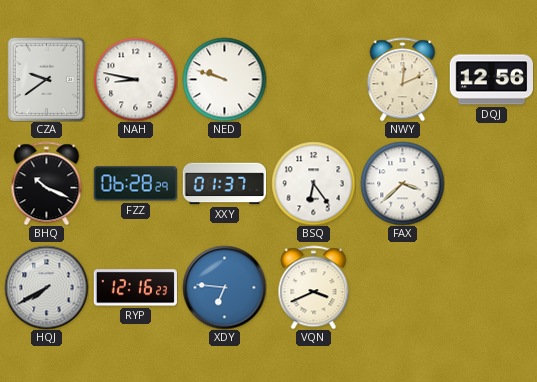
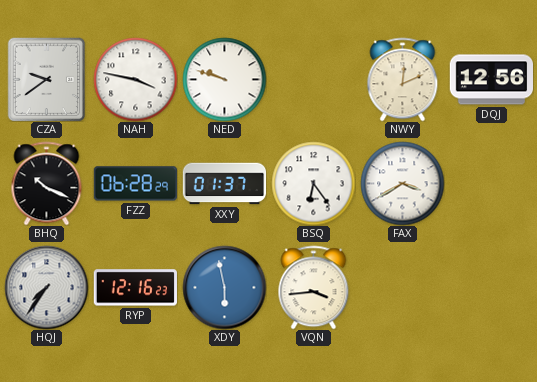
NAH: 8:47 -> 3:47
FAX: 3:38 -> 3:40
HQJ: 7:40 -> 7:36
XDY: 6:46 -> 5:58
VQN: 3:41 -> 3:44
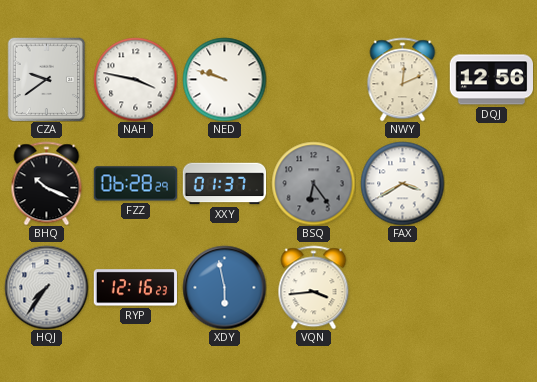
BSQ dial: white -> grey
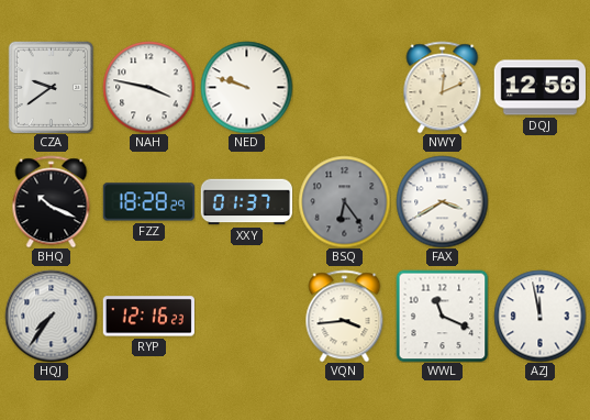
FZZ: 06:28 -> 18:28
XDY: 5:58 -> none
WWL: none -> 11:19
AZJ: none -> 11:58
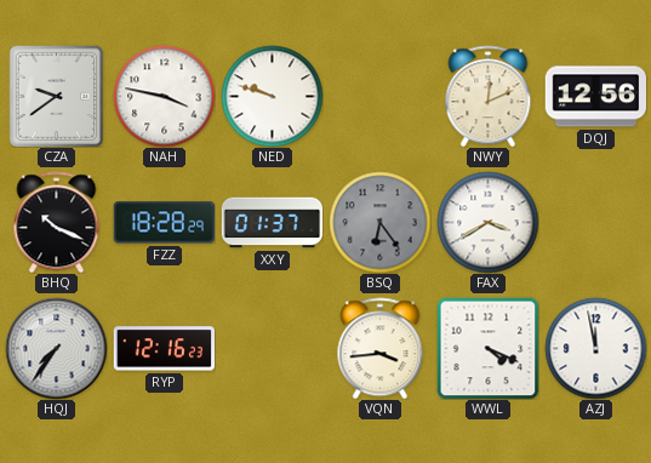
WWL: 11:19 -> 4:19
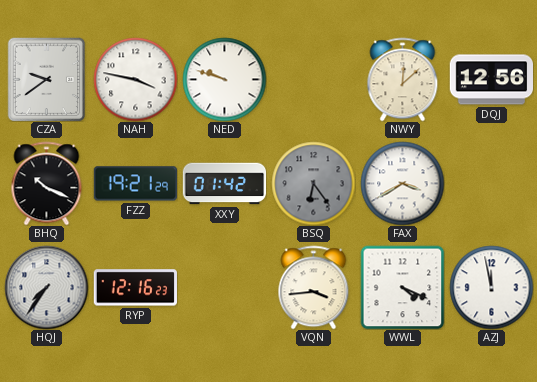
NWY: 12:11 -> 12:08
FZZ: 18:28 -> 19:21
XXY: 01:37 -> 01:42
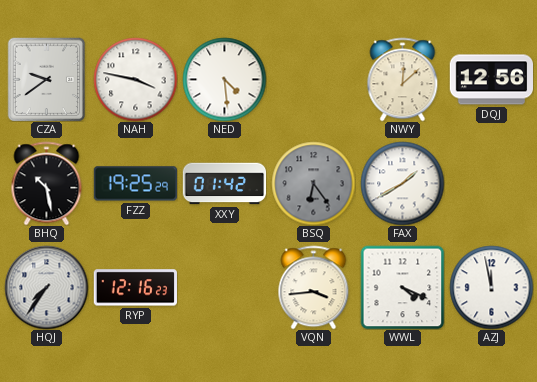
NED: 9:48 -> 4:29
BHQ: 10:19 -> 10:28
FZZ: 19:21 -> 19:25
FAX: 3:40 -> 1:40
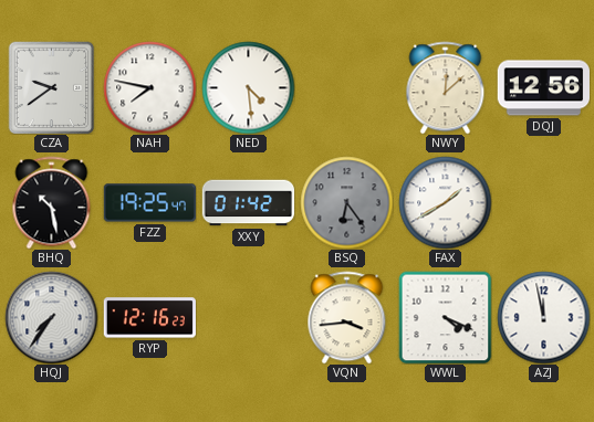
NAH: 3:47 -> 7:47
FZZ: 19:25:29 -> 19:25:47
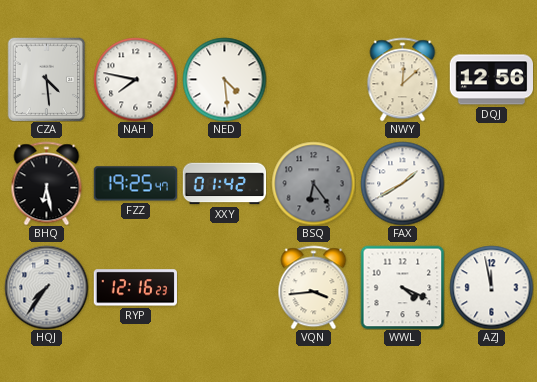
CZA: 9:39 -> 4:29
BHQ: 10:28 -> 6:28
